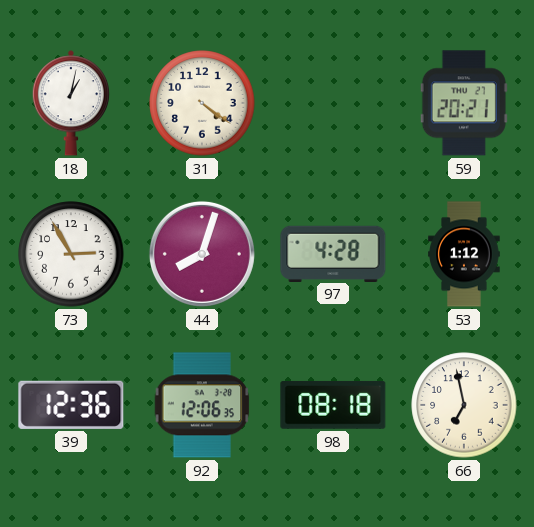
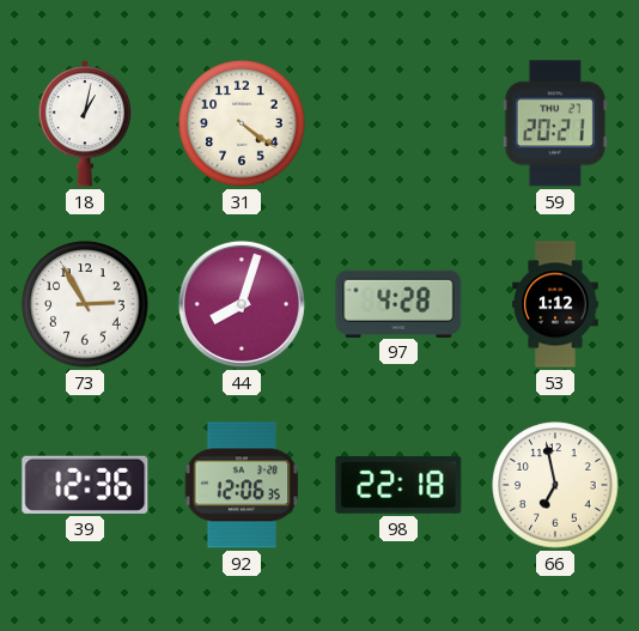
98: 08:18 -> 22:18
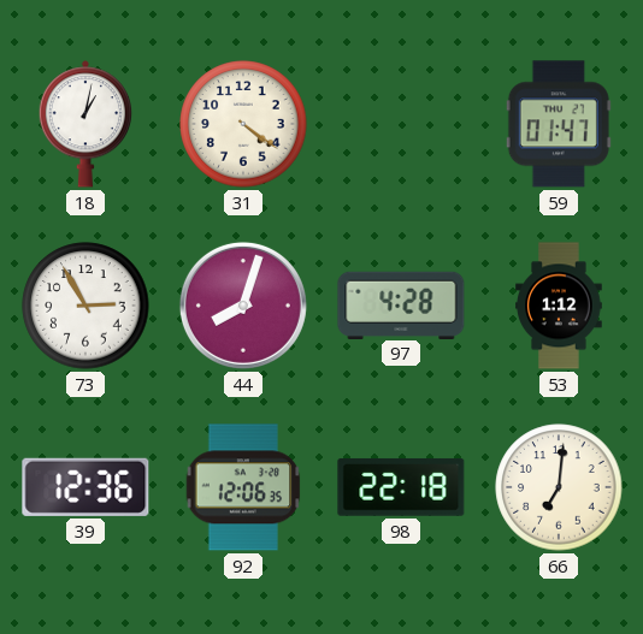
59: 20:21 -> 01:47
66: 6:58 -> 7:01
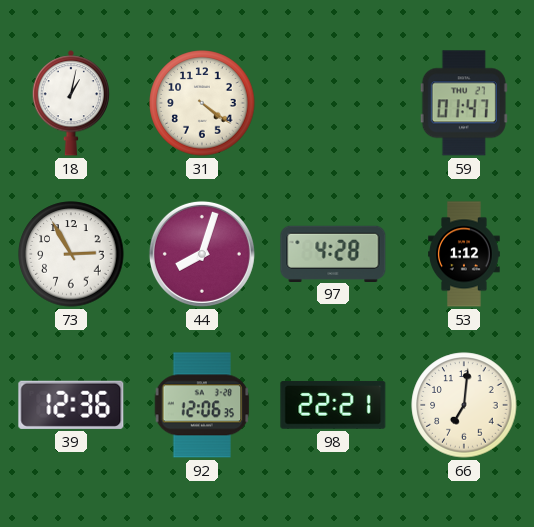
98: 22:18 -> 22:21
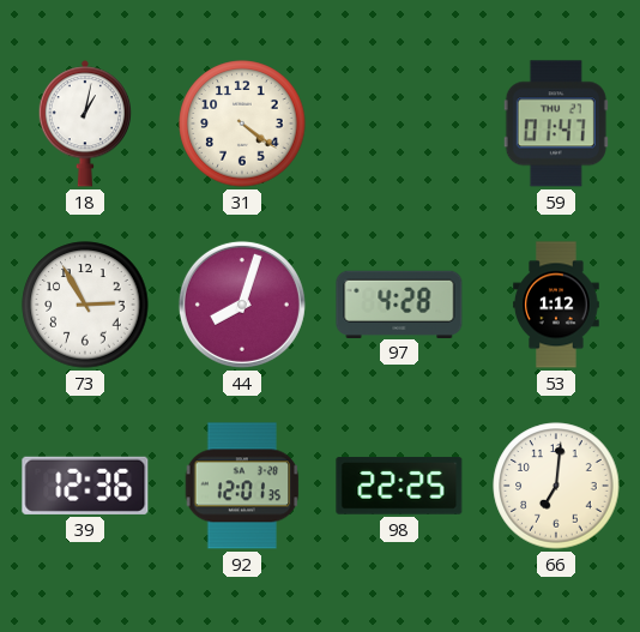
92: 12:06 -> 12:01
98: 22:21 -> 22:25
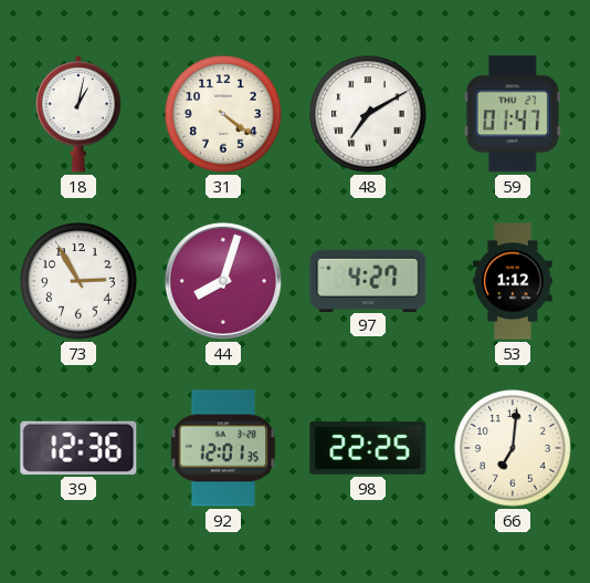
48: none -> 7:10
97: 4:28 -> 4:27
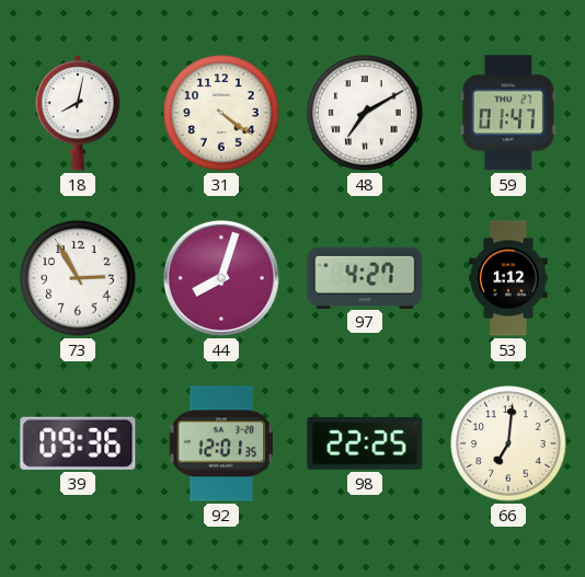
18: 1:02 -> 8:02
39: 12:36 -> 09:36
